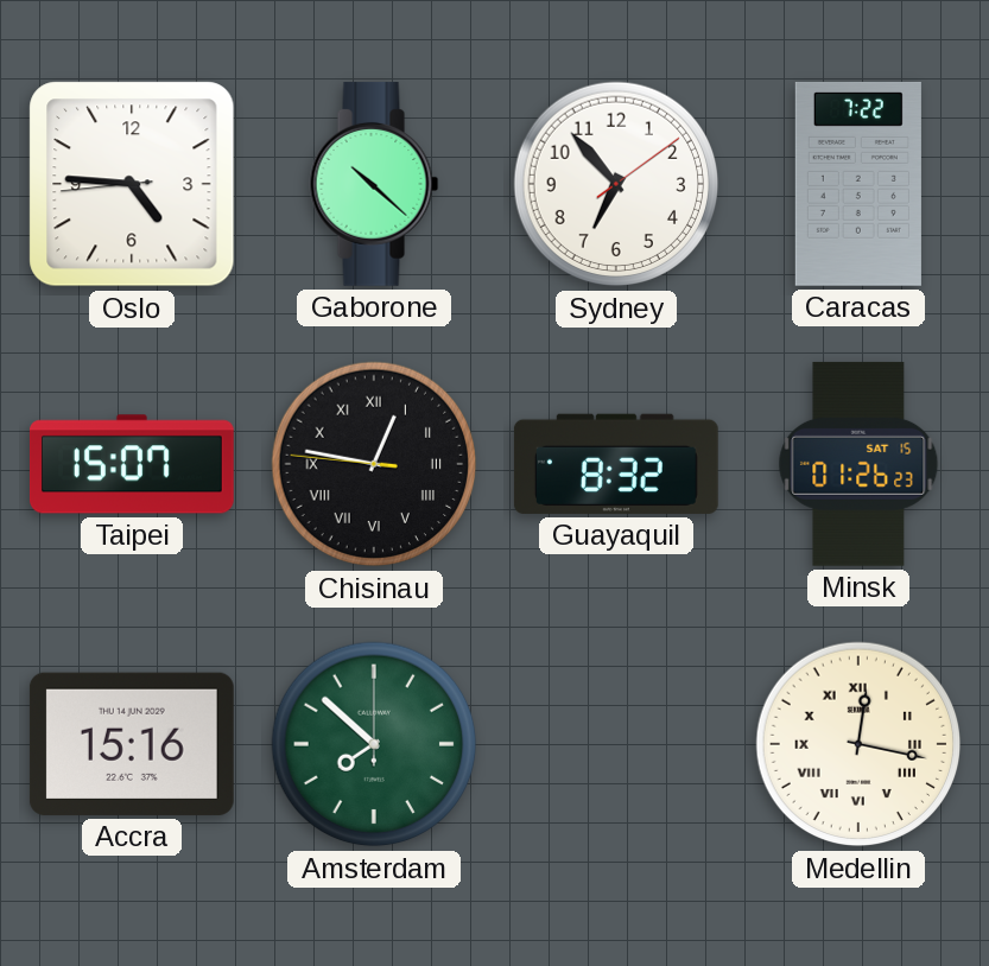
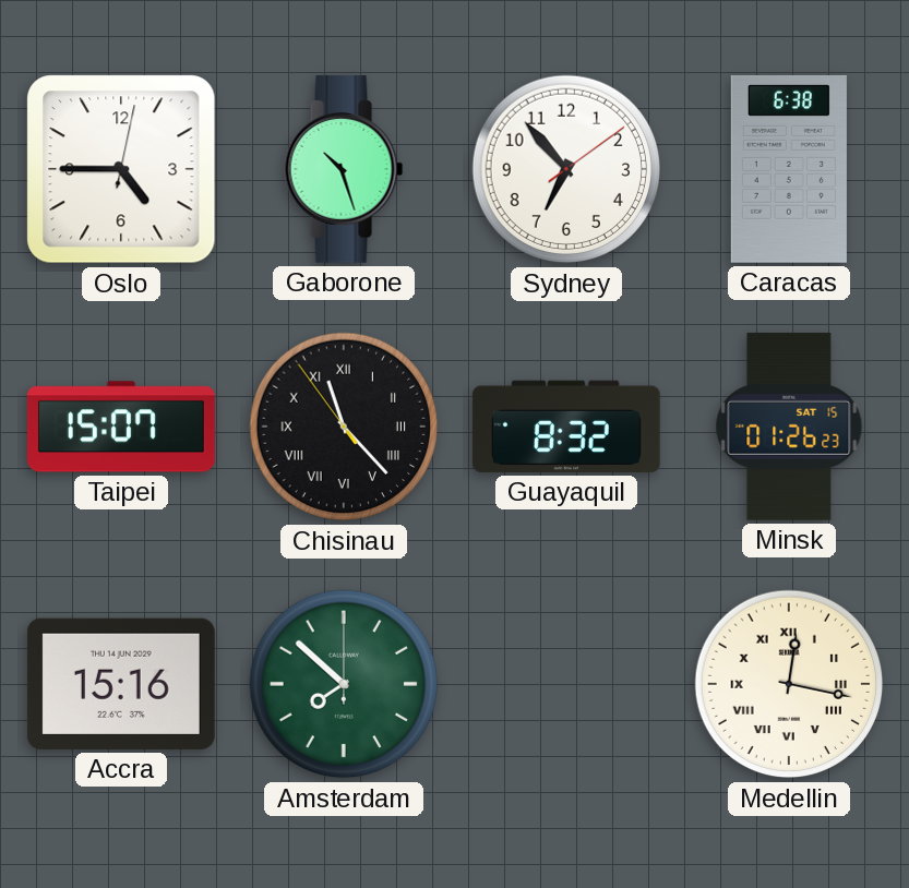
Oslo: 4:45:44 -> 4:45:02
Gaborone: 10:22 -> 10:27
Caracas: 7:22 -> 6:38
Chisinau: 12:46 -> 11:22
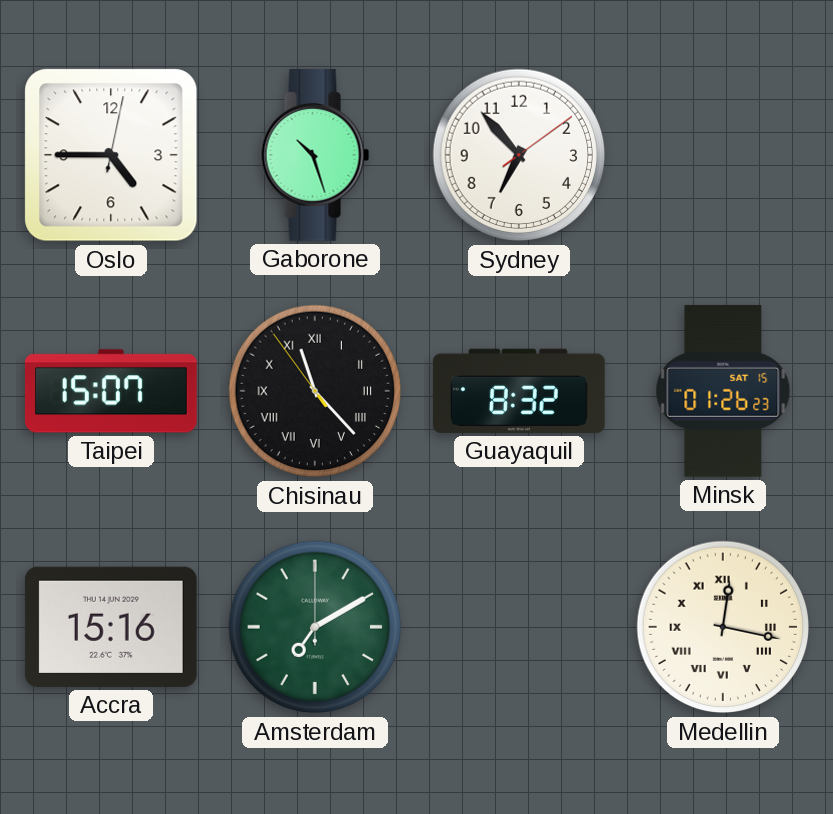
Caracas: 6:38 -> none
Amsterdam: 7:52 -> 7:10
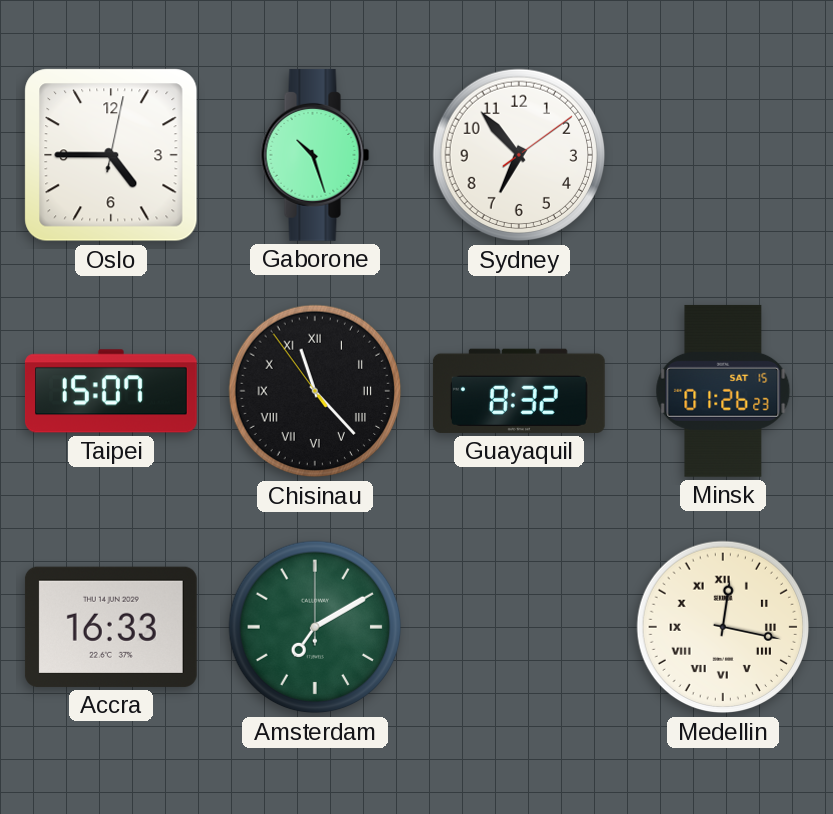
Accra: 15:16 -> 16:33
